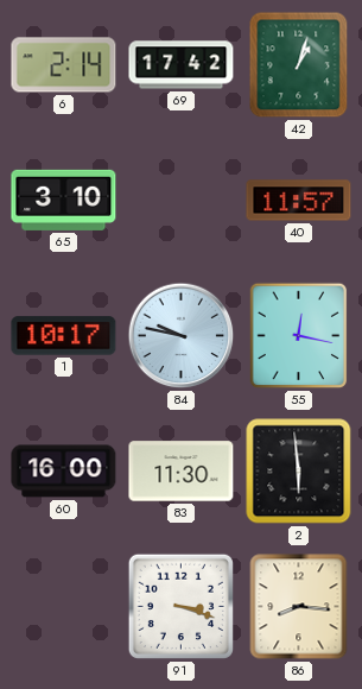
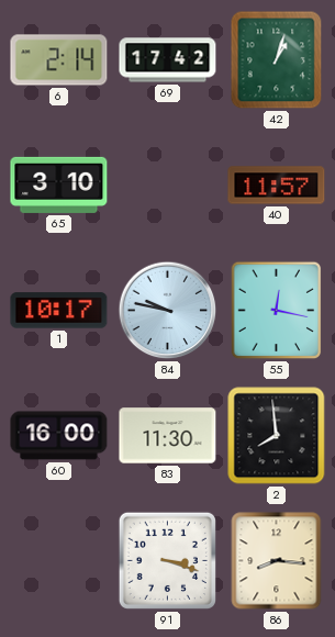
2: 5:59 -> 7:59
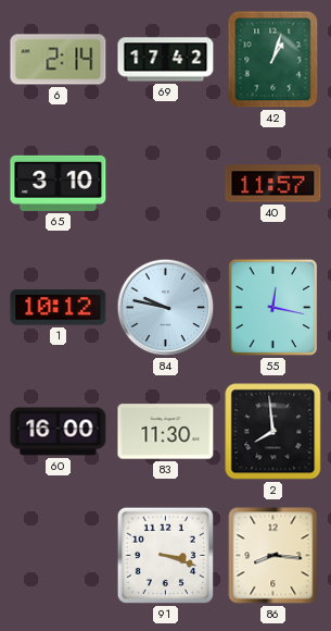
1: 10:17 -> 10:12
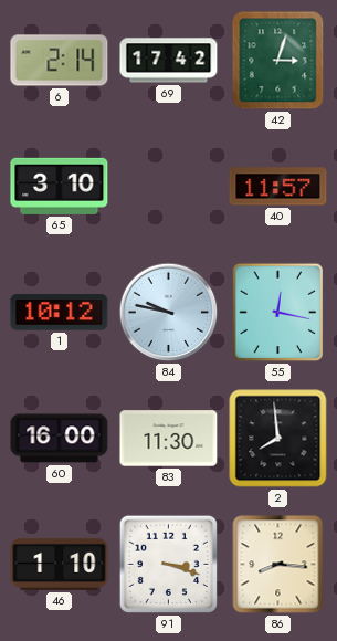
42: 1:03 -> 3:03
46: none -> 1:10
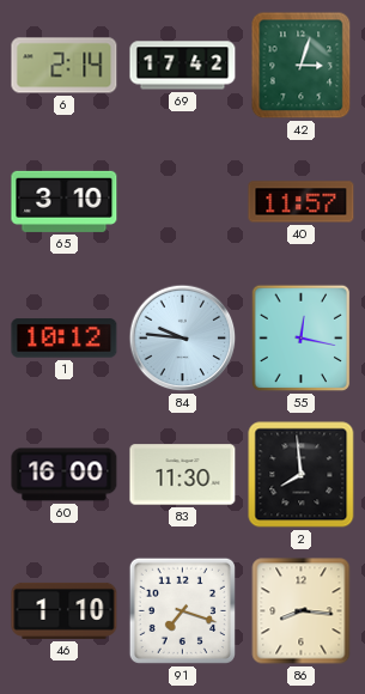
84: 9:47 -> 9:46
91: 3:18 -> 7:18
